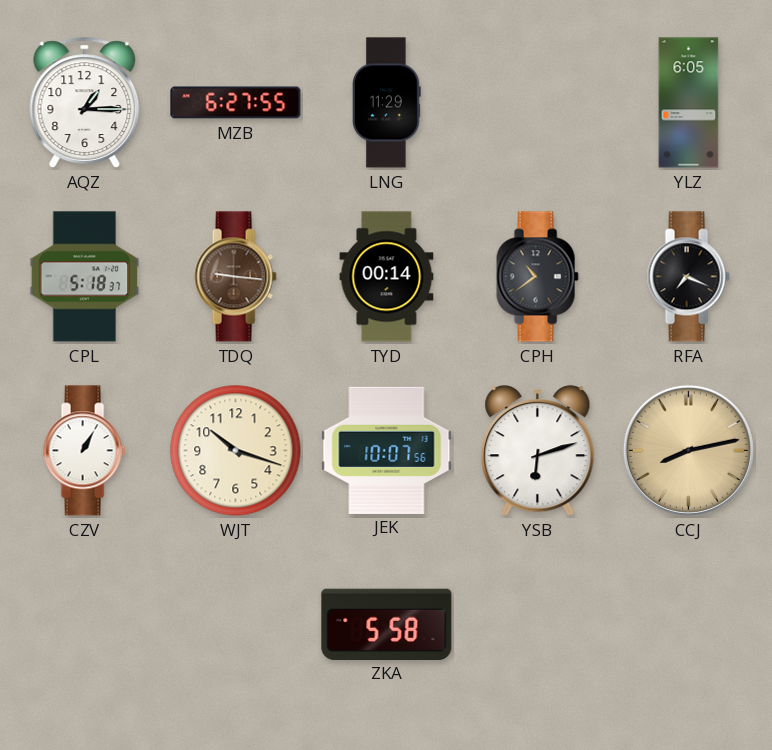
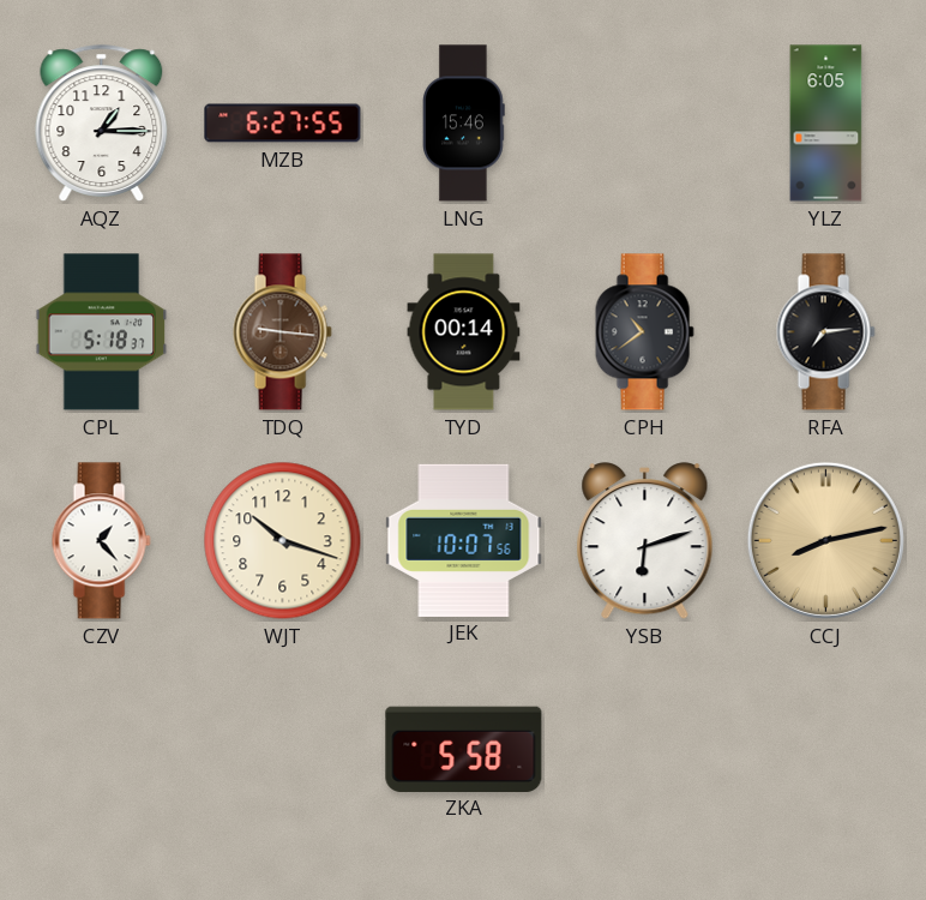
LNG: 11:29 -> 15:46
RFA: 7:19 -> 7:14
CZV: 1:05 -> 1:23
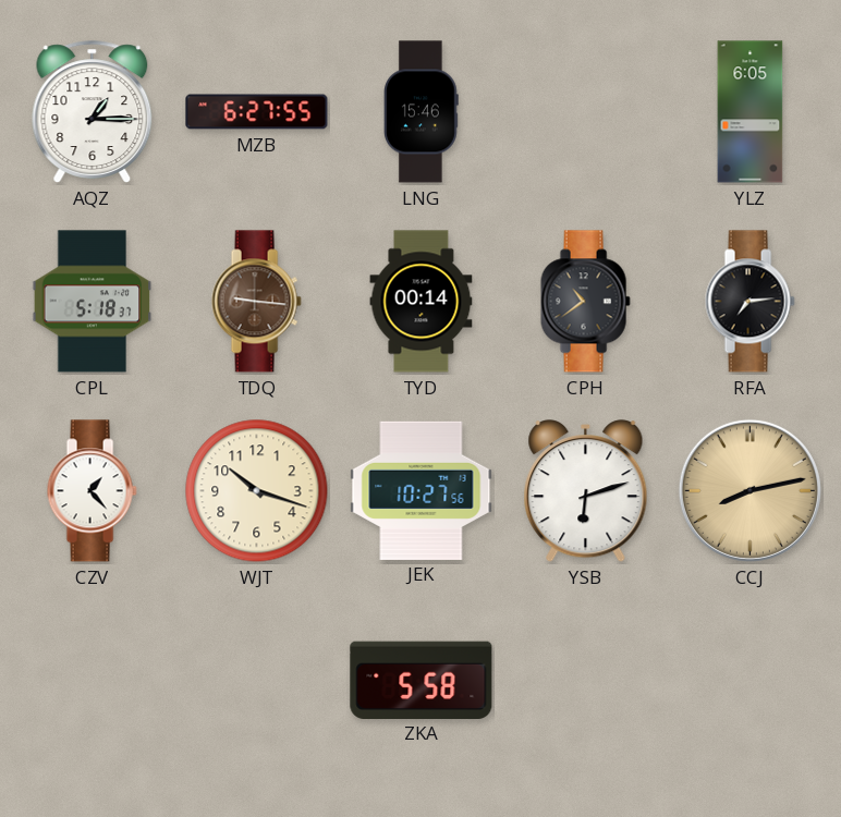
JEK: 10:07 -> 10:27
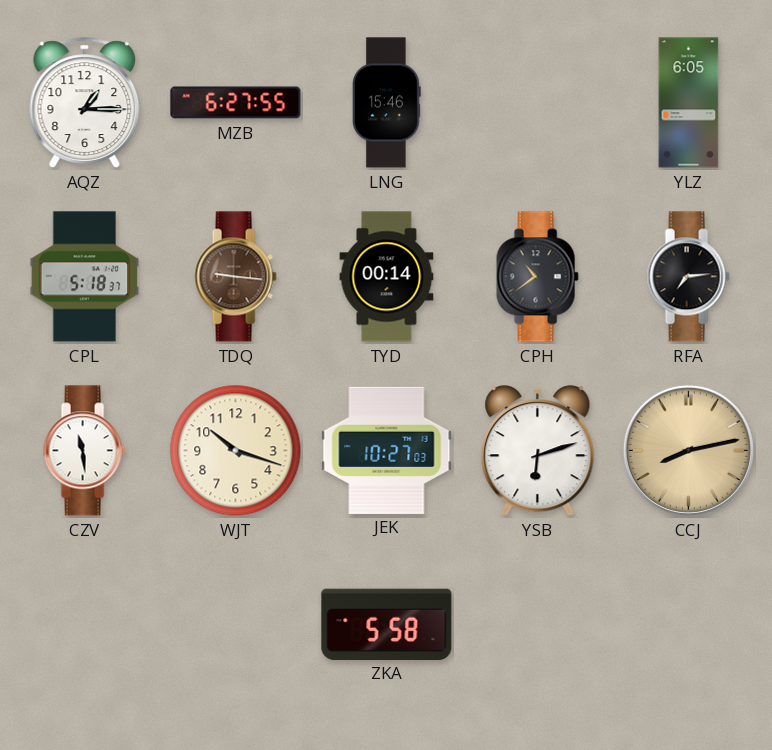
CZV: 1:23 -> 11:29
JEK: 10:27:56 -> 10:27:03
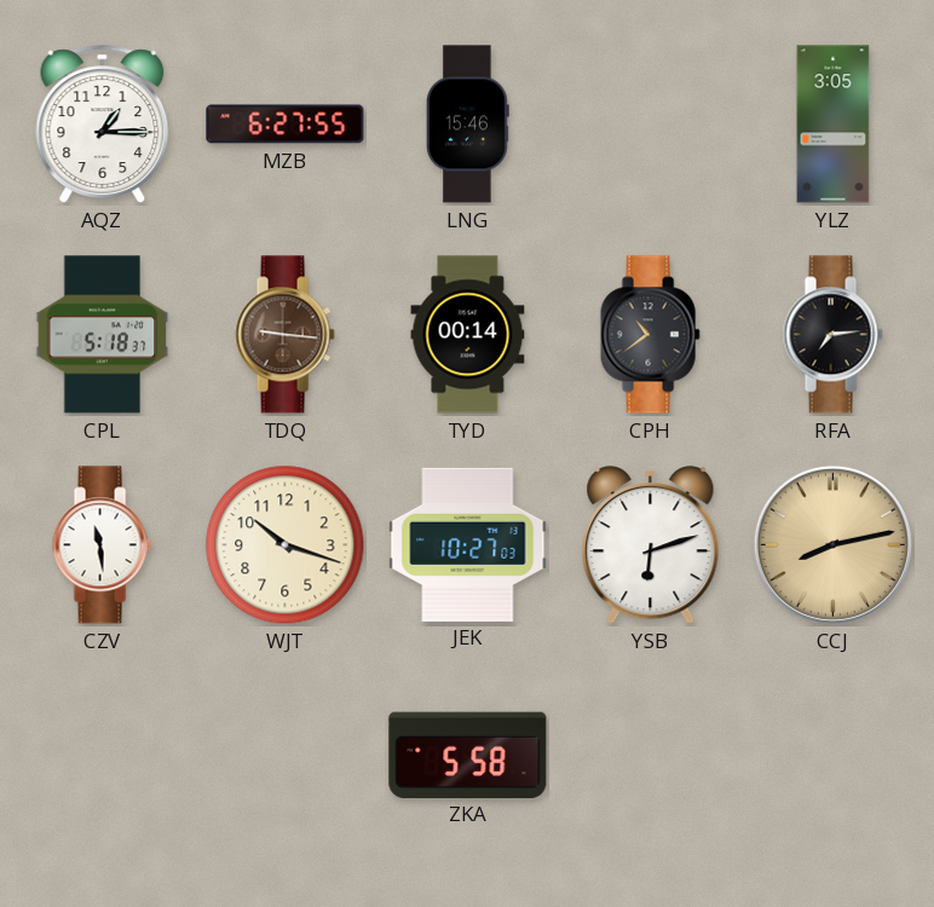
YLZ: 6:05 -> 3:05
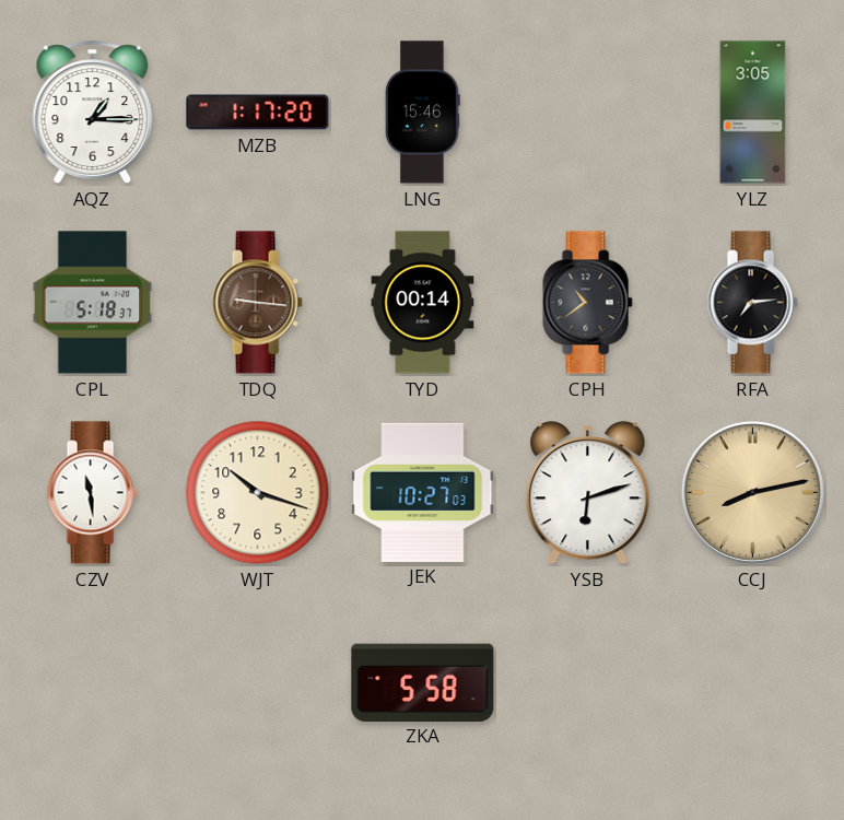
MZB: 6:27 -> 1:17
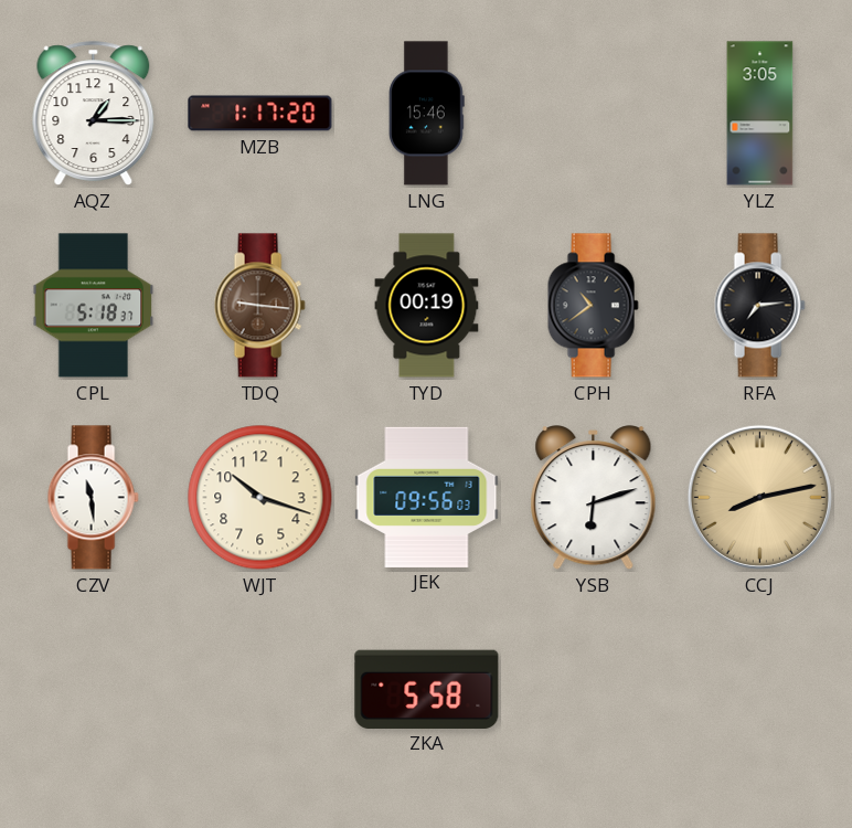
TYD: 00:14 -> 00:19
JEK: 10:27 -> 09:56
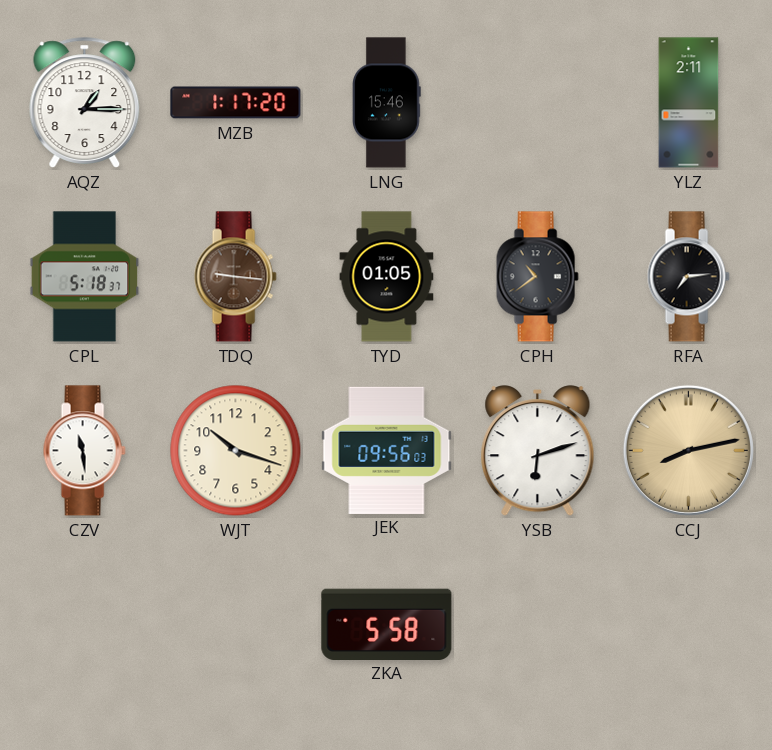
YLZ: 3:05 -> 2:11
TYD: 00:19 -> 01:05
